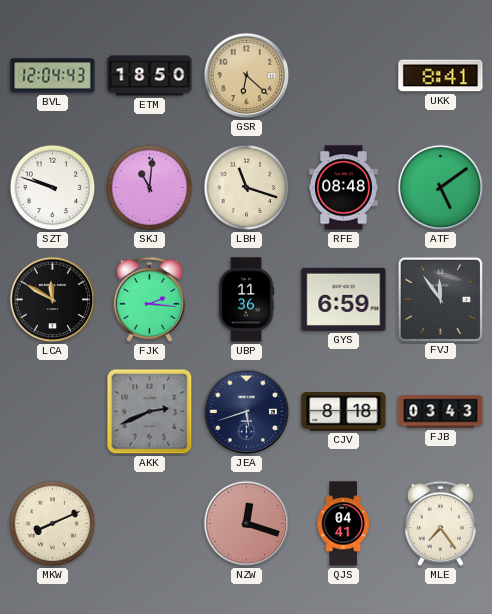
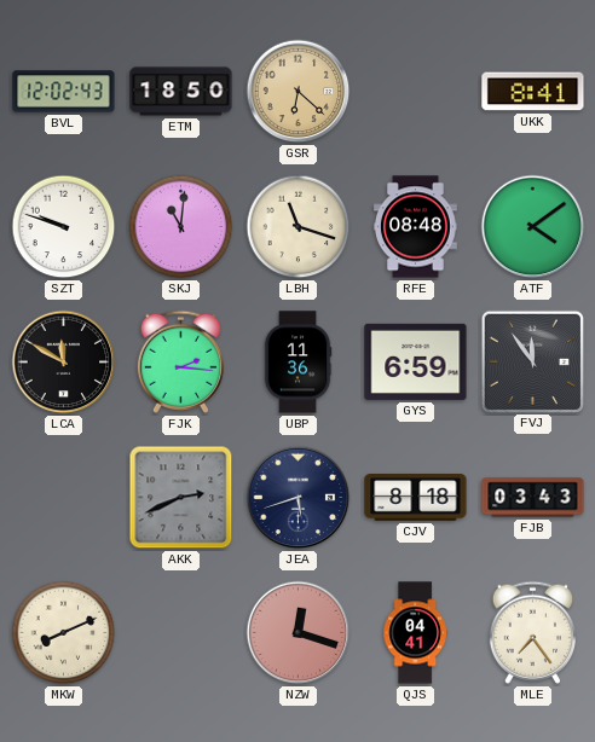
BVL: 12:04 -> 12:02
ATF: 5:09 -> 4:09
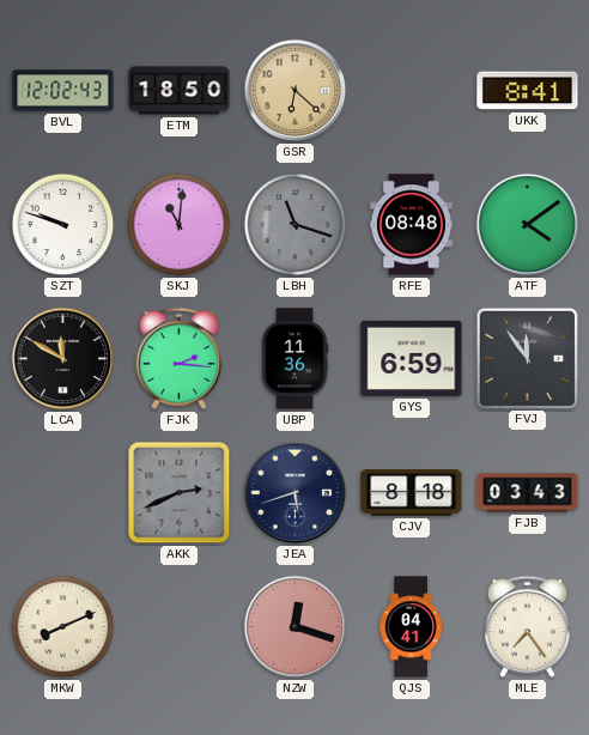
LBH dial: cream -> grey
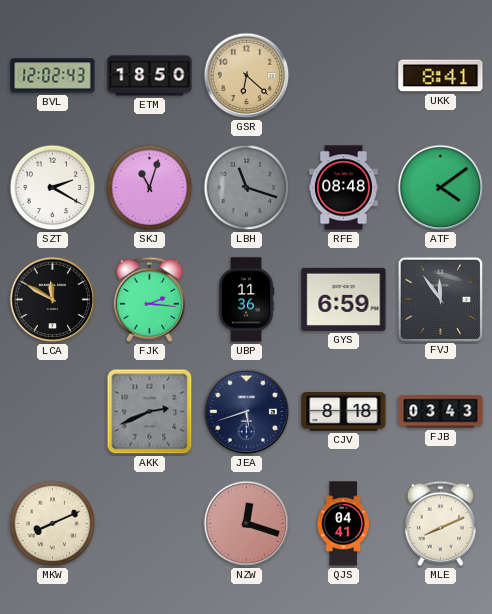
SZT: 9:48 -> 2:20
SKJ: 11:01 -> 11:03
MLE: 7:24 -> 8:11
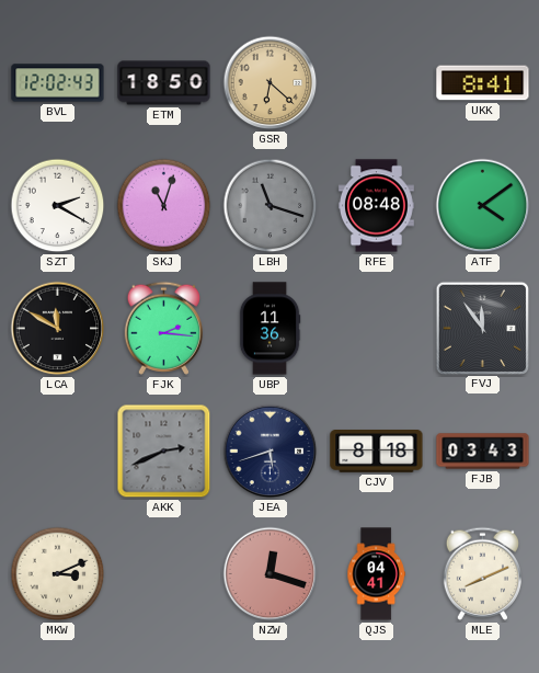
GYS: 6:59 -> none
MKW: 8:11 -> 3:11
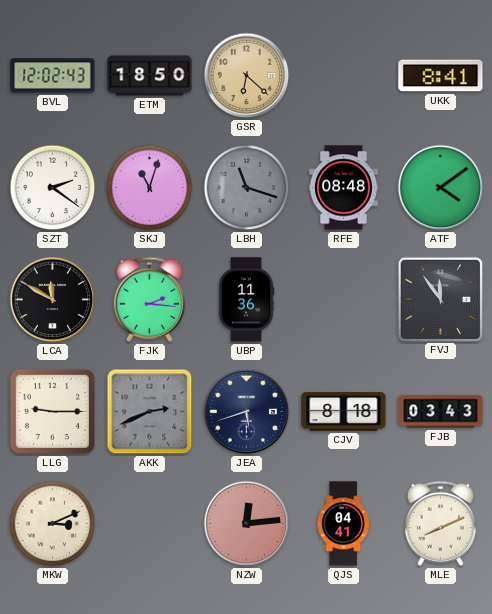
SZT: 2:20 -> 2:21
LLG: none -> 9:15
NZW: 12:18 -> 12:14
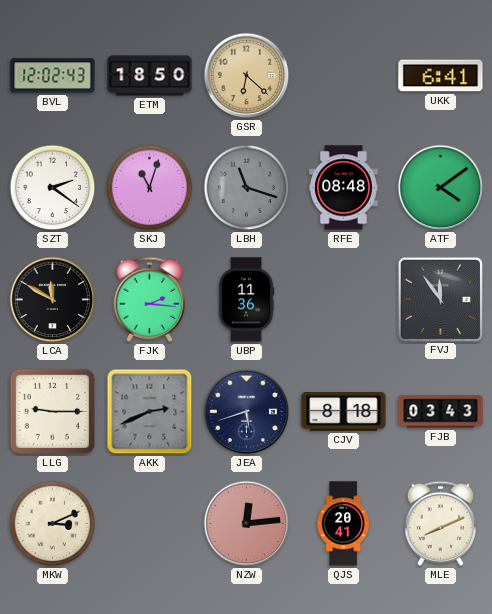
UKK: 8:41 -> 6:41
QJS: 04:41 -> 20:41
